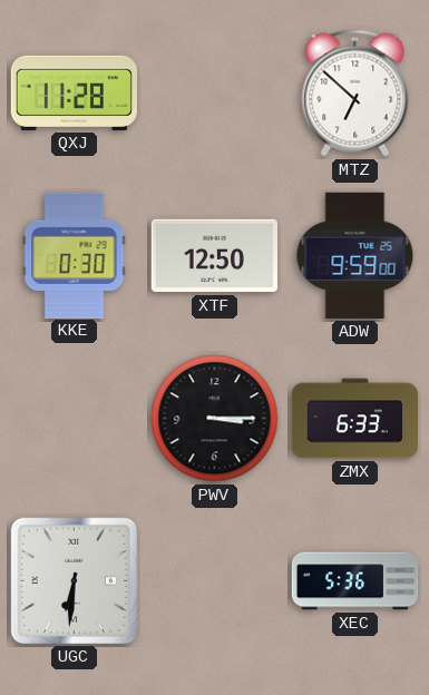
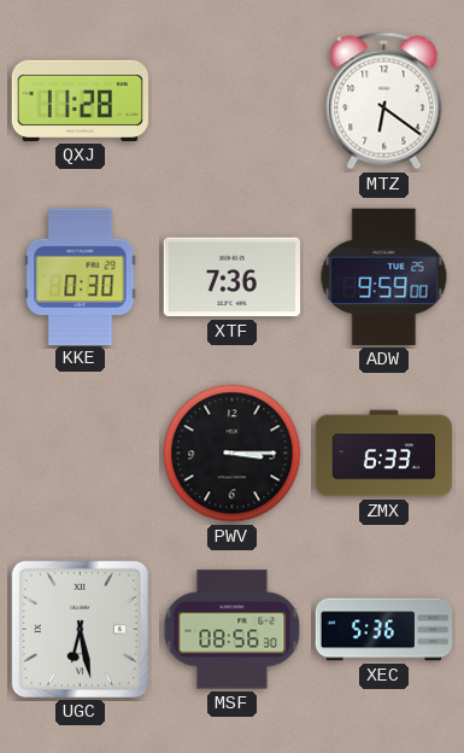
MTZ: 6:52 -> 6:21
XTF: 12:50 -> 7:36
UGC: 6:31 -> 6:28
MSF: none -> 08:56
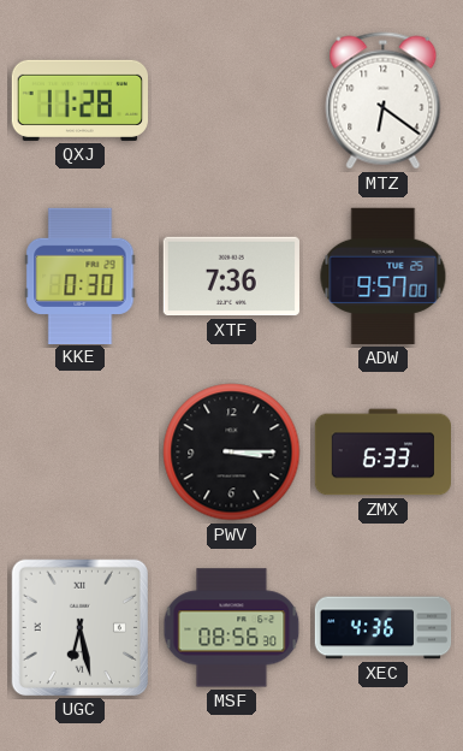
ADW: 9:59 -> 9:57
XEC: 5:36 -> 4:36
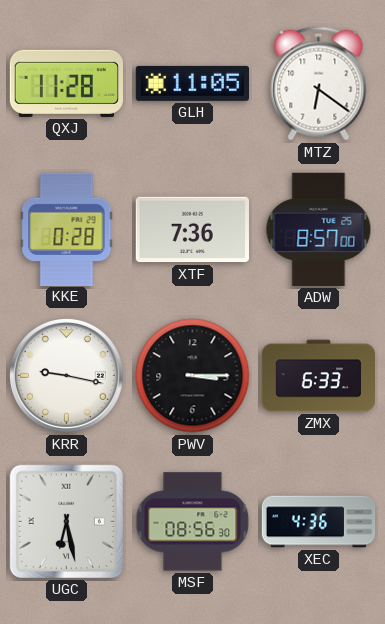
GLH: none -> 11:05
KKE: 0:30 -> 0:28
ADW: 9:57 -> 8:57
KRR: none -> 9:17
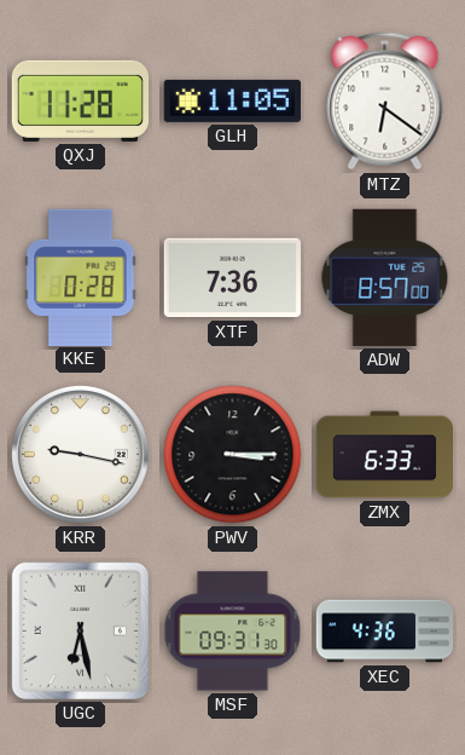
MSF: 08:56 -> 09:31
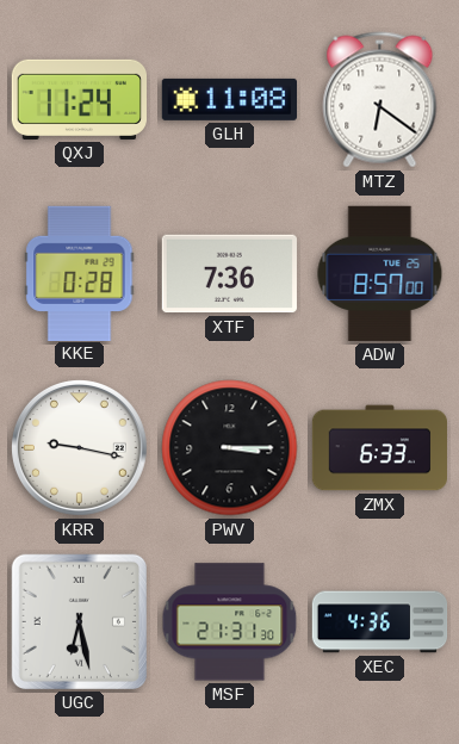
QXJ: 11:28 -> 11:24
GLH: 11:05 -> 11:08
MSF: 09:31 -> 21:31
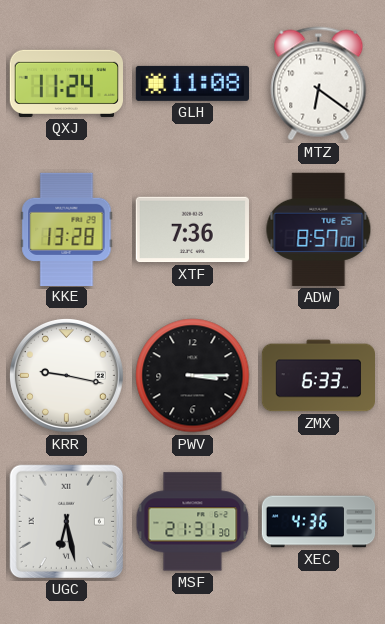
KKE: 0:28 -> 13:28
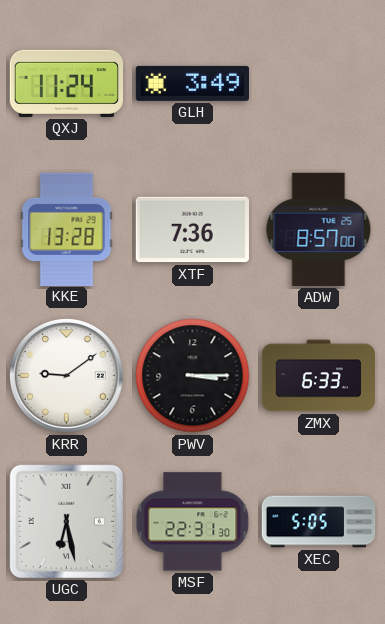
GLH: 11:08 -> 3:49
MTZ: 6:21 -> none
KRR: 9:17 -> 9:09
MSF: 21:31 -> 22:31
XEC: 4:36 -> 5:05
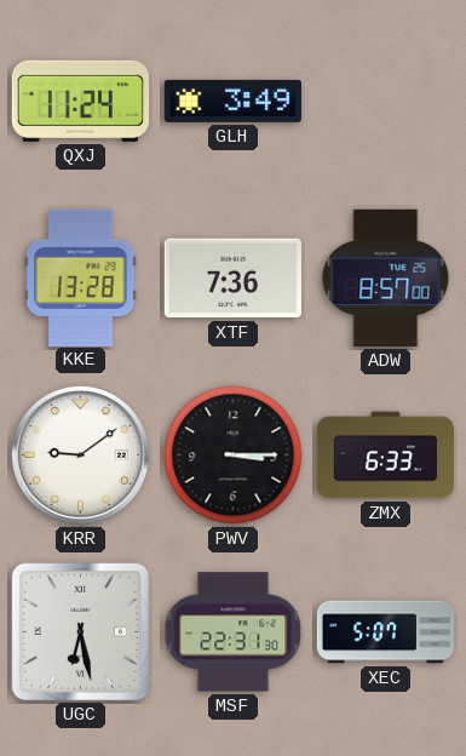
XEC: 5:05 -> 5:07
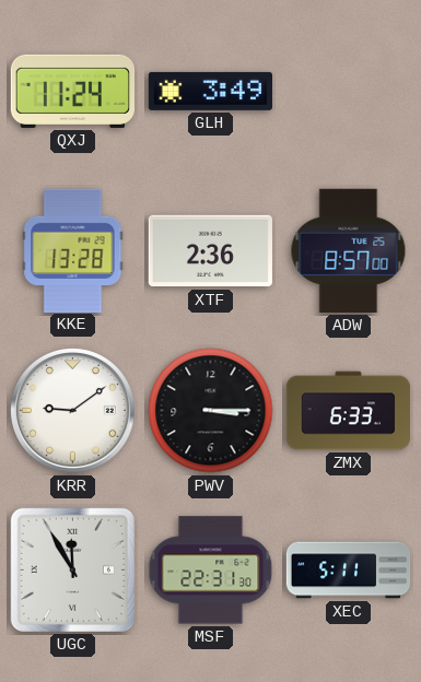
XTF: 7:36 -> 2:36
UGC: 6:28 -> 11:55
XEC: 5:07 -> 5:11
